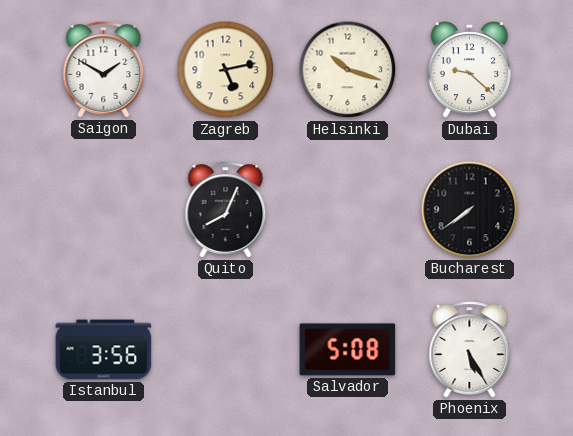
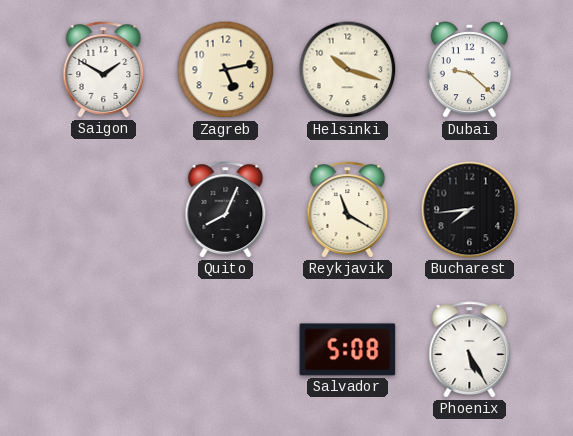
Reykjavik: none -> 11:20
Bucharest: 7:39 -> 7:44
Istanbul: 3:56 -> none
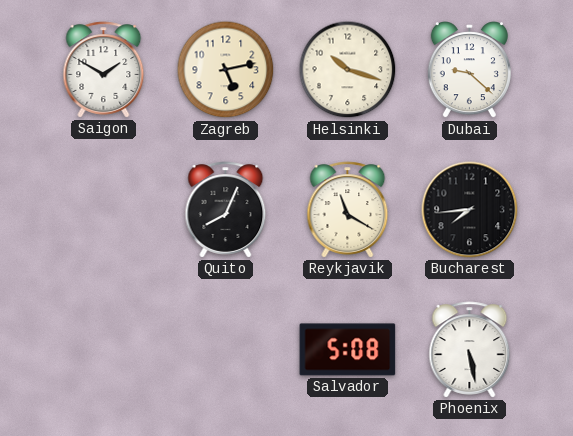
Phoenix: 5:25 -> 5:28
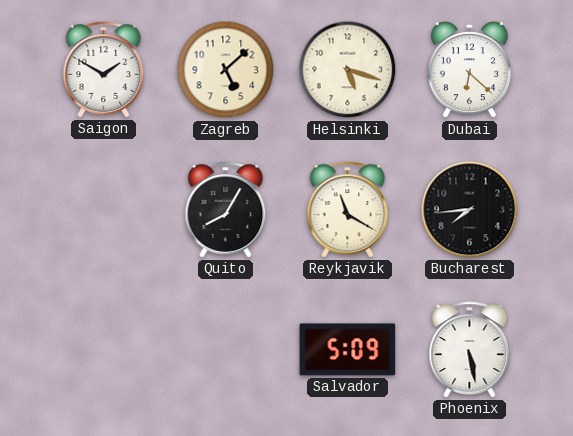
Zagreb: 5:13 -> 5:08
Helsinki: 10:18 -> 5:18
Dubai: 9:22 -> 6:22
Quito: 8:04 -> 8:05
Salvador: 5:08 -> 5:09
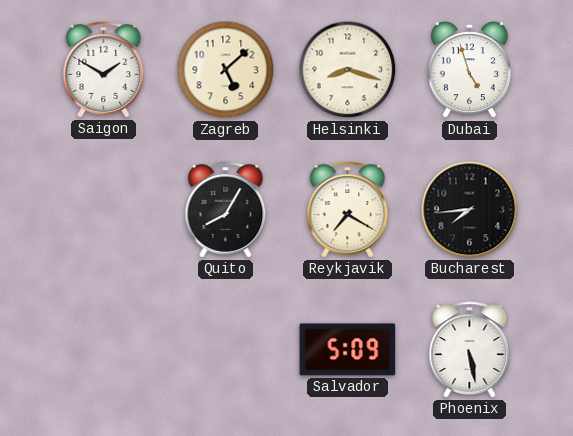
Helsinki: 5:18 -> 8:18
Dubai: 6:22 -> 4:57
Reykjavik: 11:20 -> 7:20
